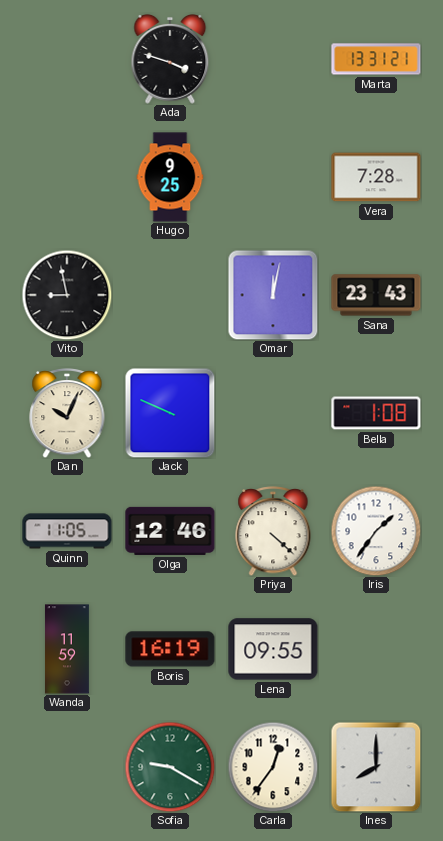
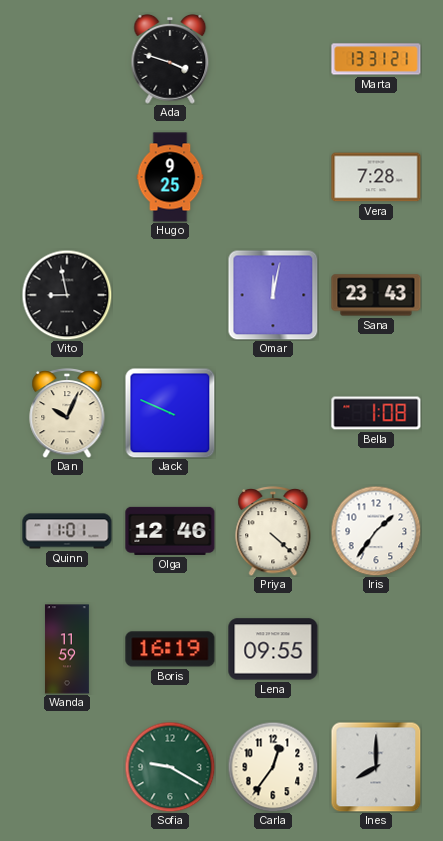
Quinn: 11:05 -> 11:01
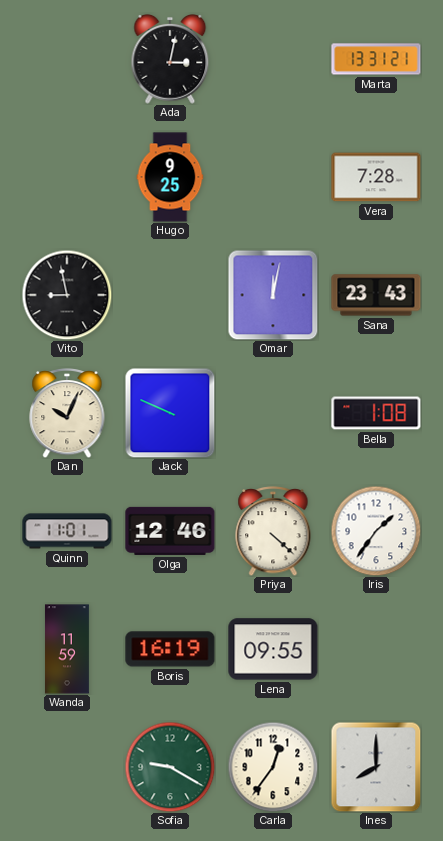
Ada: 3:48 -> 3:02
